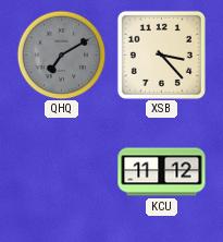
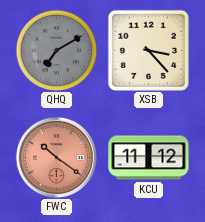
FWC: none -> 10:21
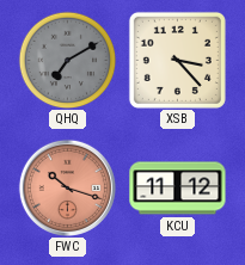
FWC: 10:21 -> 10:18
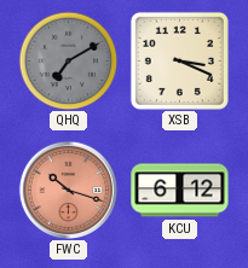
XSB: 3:23 -> 3:19
KCU: 11:12 -> 6:12
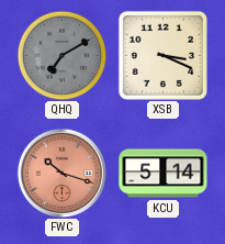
KCU: 6:12 -> 5:14
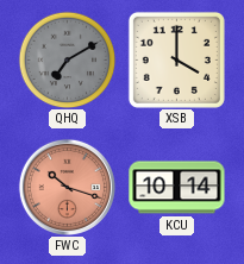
XSB: 3:19 -> 4:00
KCU: 5:14 -> 10:14
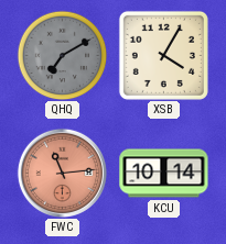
XSB: 4:00 -> 4:05
FWC: 10:18 -> 11:14
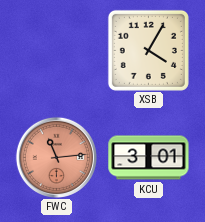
QHQ: 7:10 -> none
KCU: 10:14 -> 3:01
